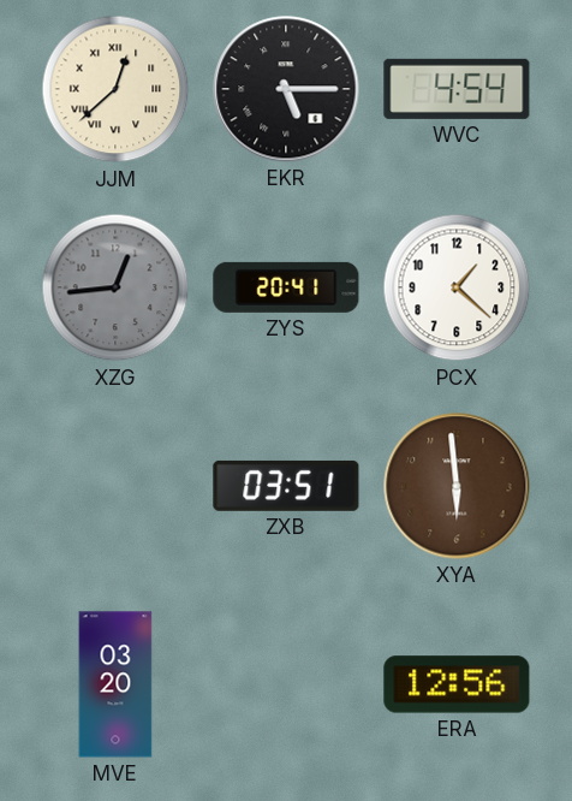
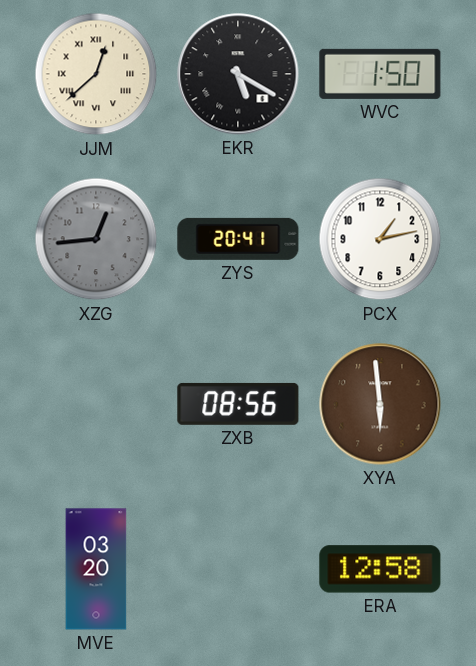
EKR: 5:15 -> 5:20
WVC: 4:54 -> 1:50
PCX: 1:22 -> 1:13
ZXB: 03:51 -> 08:56
ERA: 12:56 -> 12:58
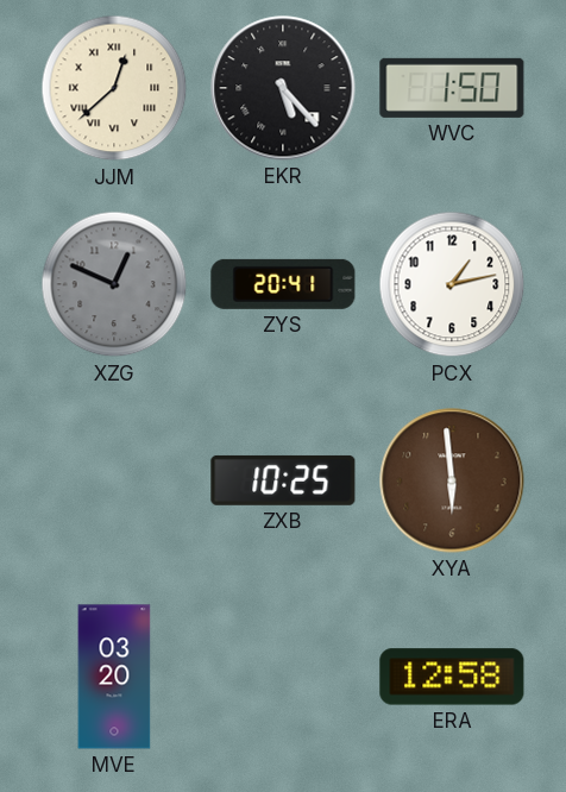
EKR: 5:20 -> 5:23
XZG: 12:44 -> 12:49
ZXB: 08:56 -> 10:25
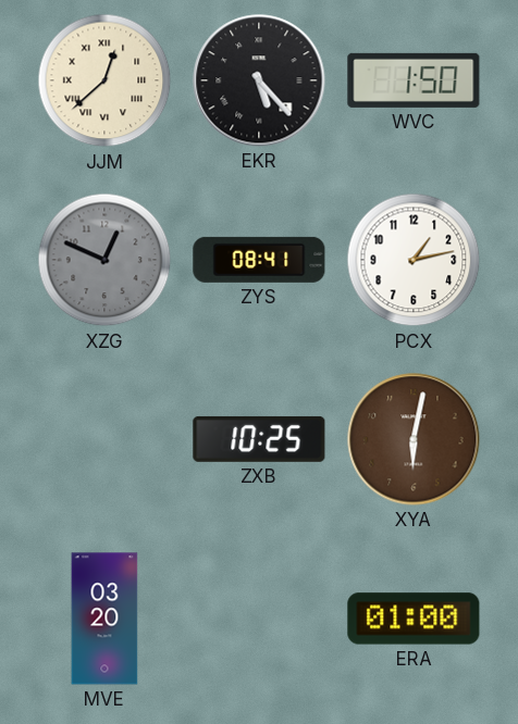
ZYS: 20:41 -> 08:41
XYA: 5:59 -> 6:02
ERA: 12:58 -> 01:00
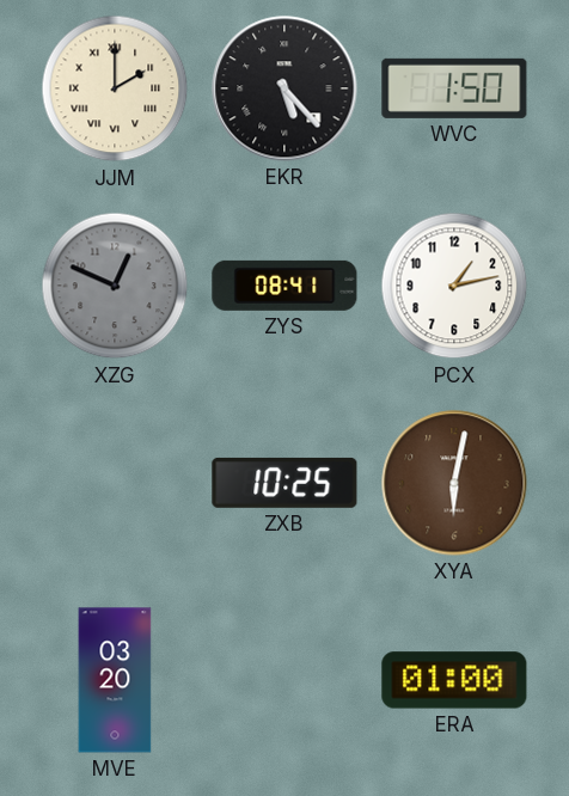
JJM: 12:38 -> 2:00
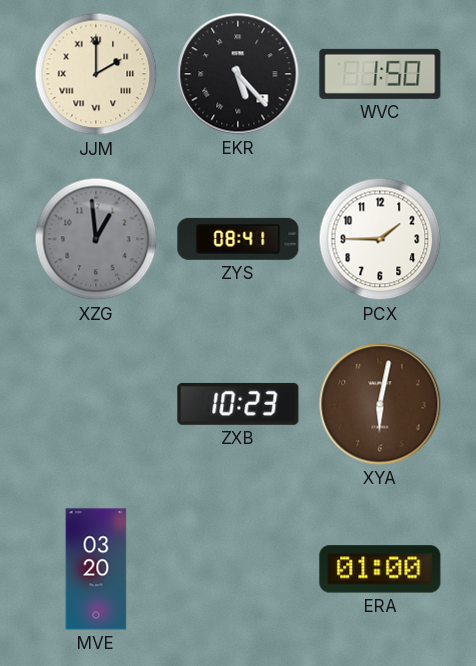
XZG: 12:49 -> 12:59
PCX: 1:13 -> 1:45
ZXB: 10:25 -> 10:23
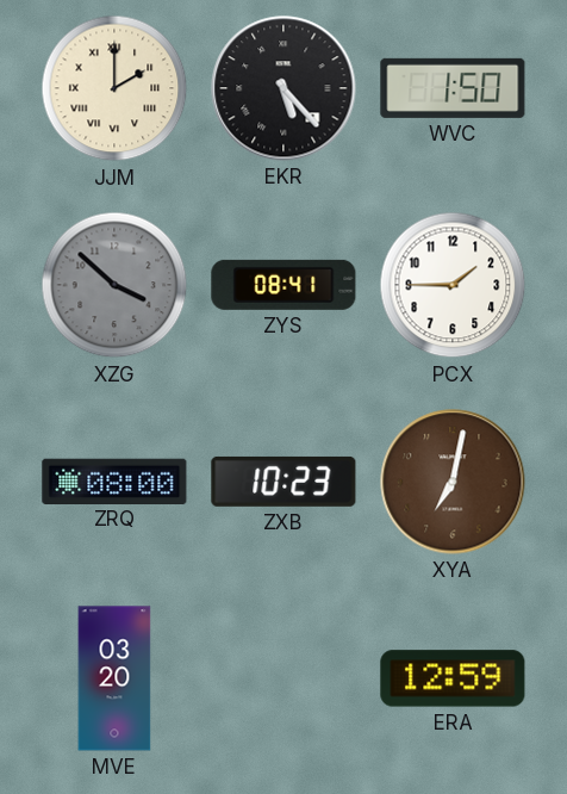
XZG: 12:59 -> 3:52
ZRQ: none -> 08:00
XYA: 6:02 -> 7:02
ERA: 01:00 -> 12:59
